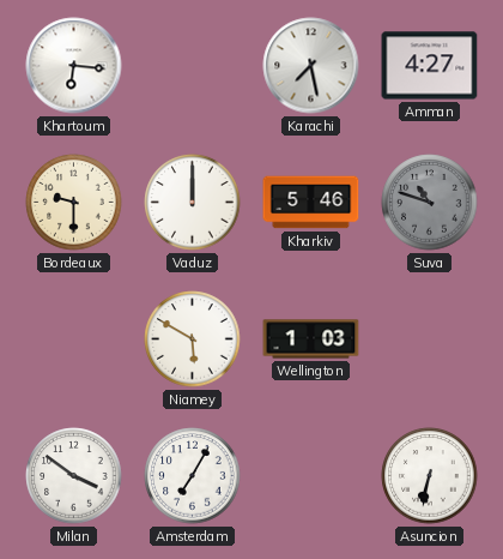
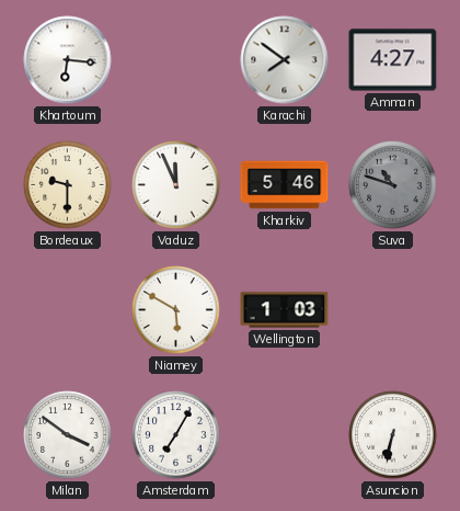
Karachi: 7:28 -> 7:51
Vaduz: 12:00 -> 11:56
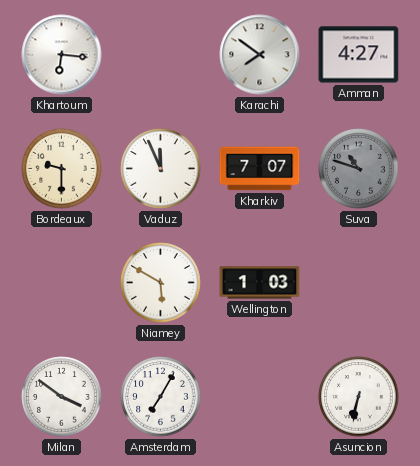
Kharkiv: 5:46 -> 7:07
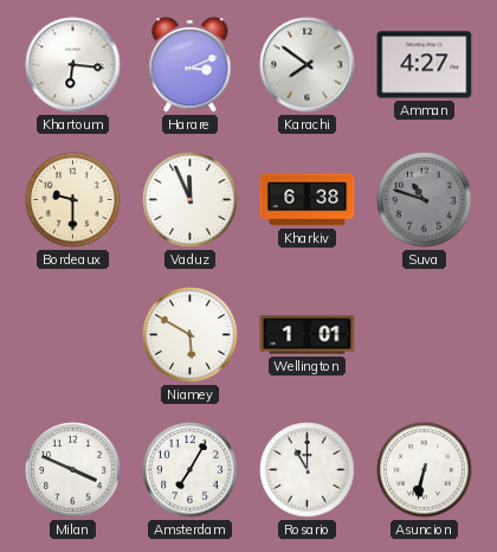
Harare: none -> 3:11
Kharkiv: 7:07 -> 6:38
Wellington: 1:03 -> 1:01
Milan: 3:51 -> 3:49
Rosario: none -> 11:00
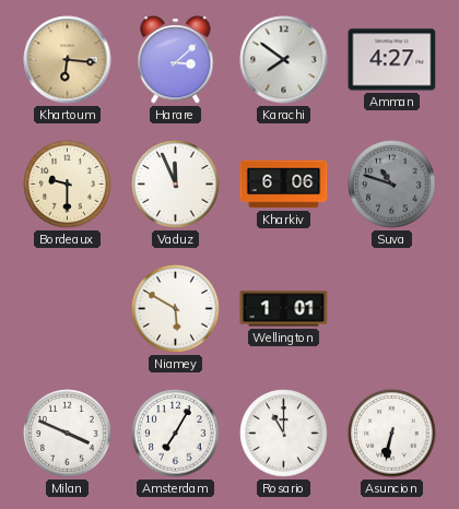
Khartoum dial: white -> champagne
Harare: 3:11 -> 3:08
Kharkiv: 6:38 -> 6:06
